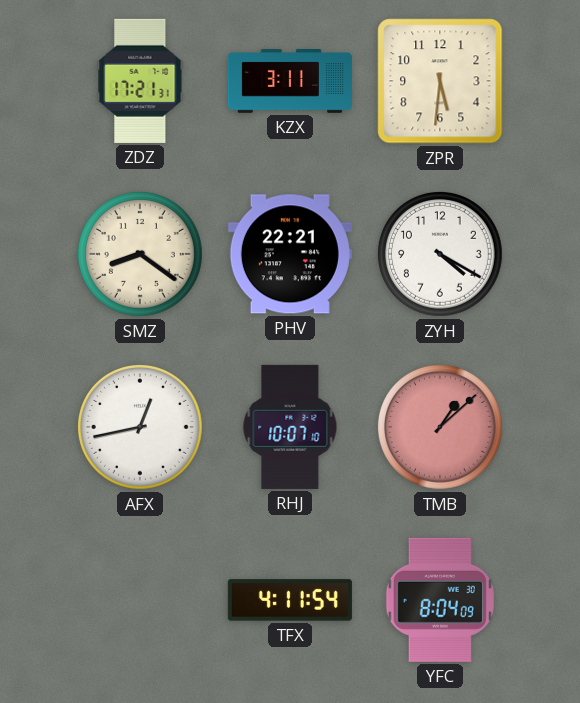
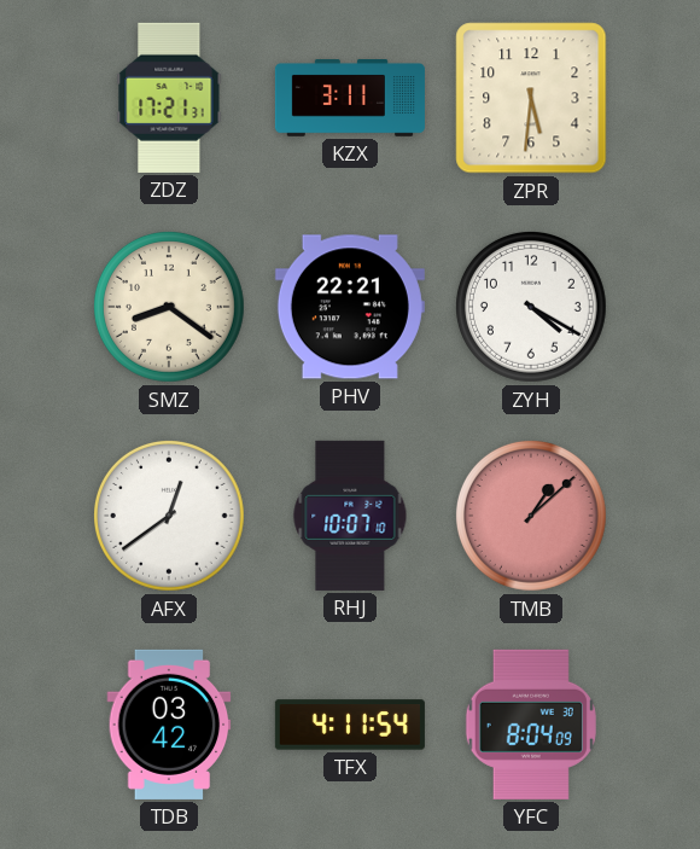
AFX: 12:43 -> 12:39
TDB: none -> 03:42
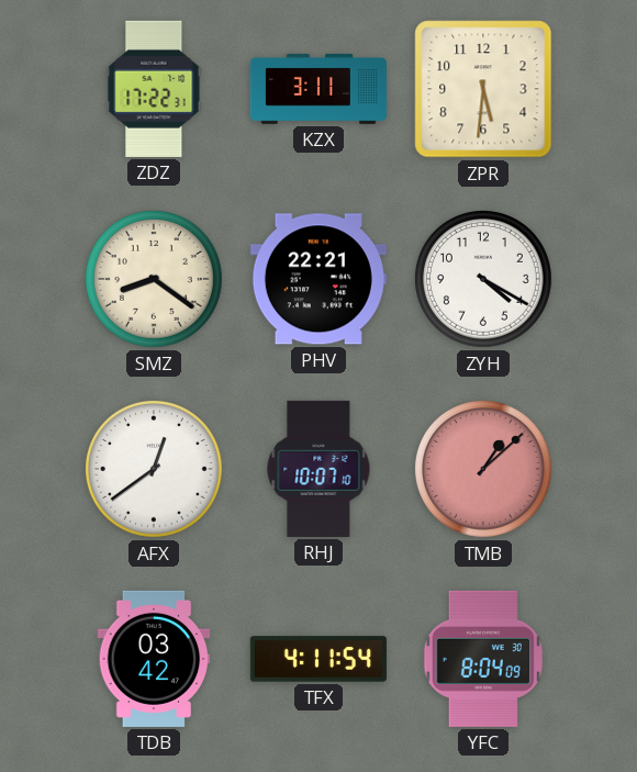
ZDZ: 17:21 -> 17:22
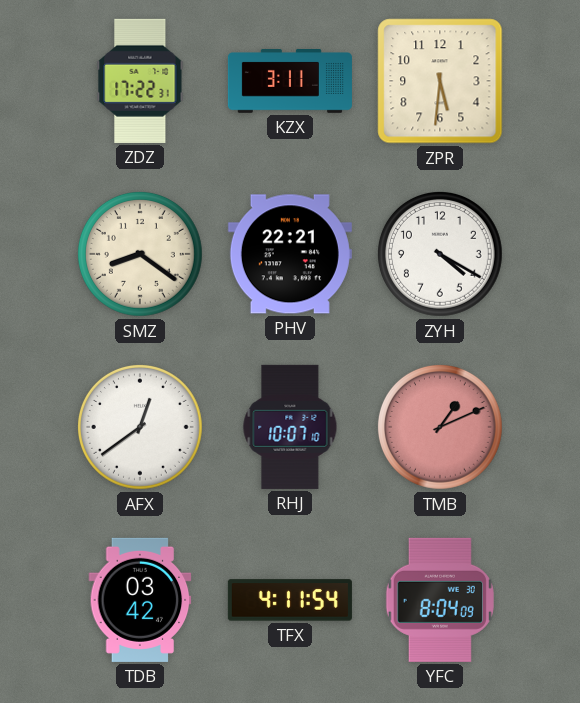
TMB: 1:08 -> 1:11
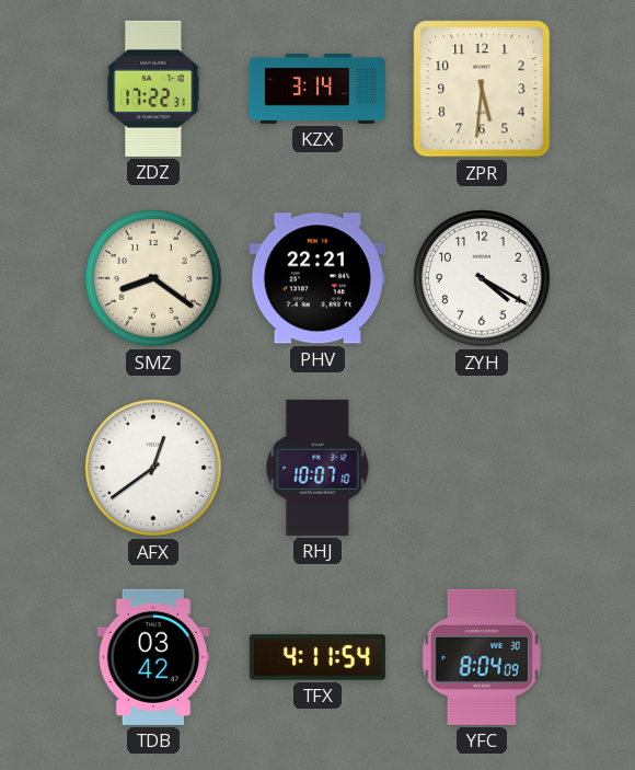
KZX: 3:11 -> 3:14
TMB: 1:11 -> none
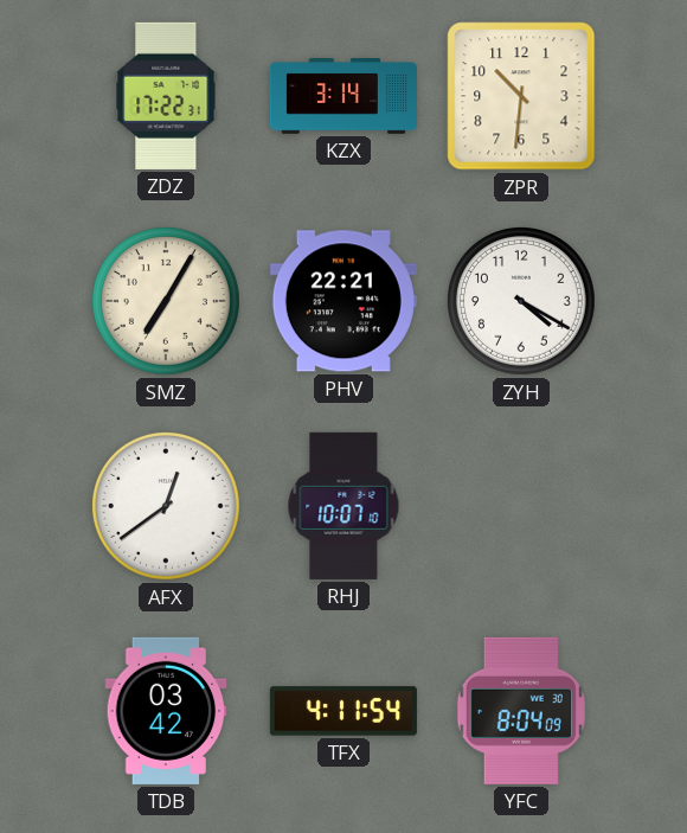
ZPR: 5:31 -> 10:31
SMZ: 8:21 -> 7:05
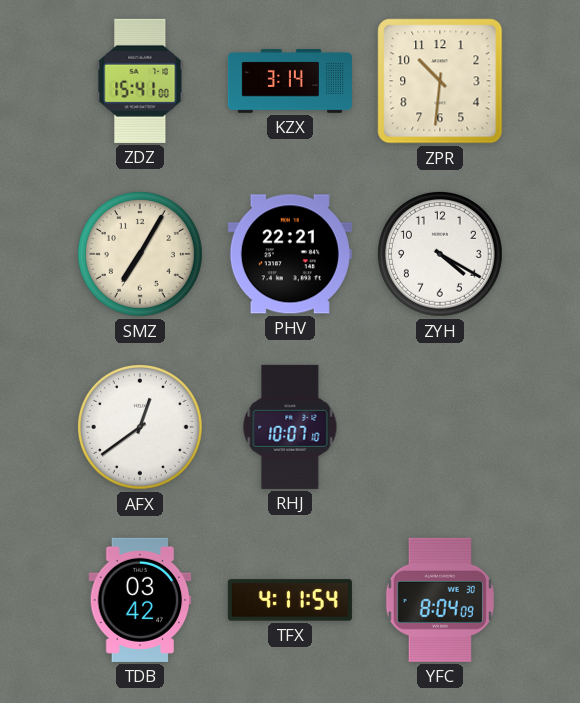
ZDZ: 17:22 -> 15:41
